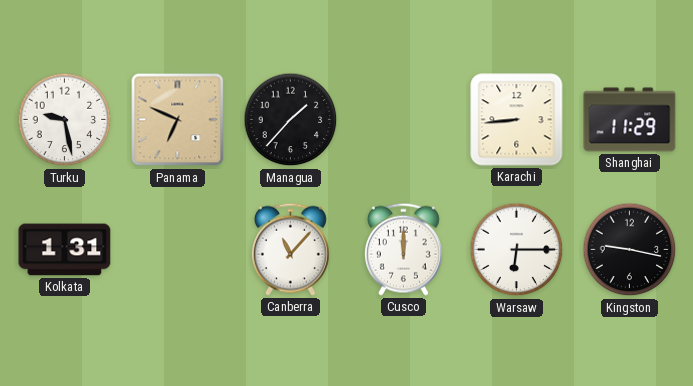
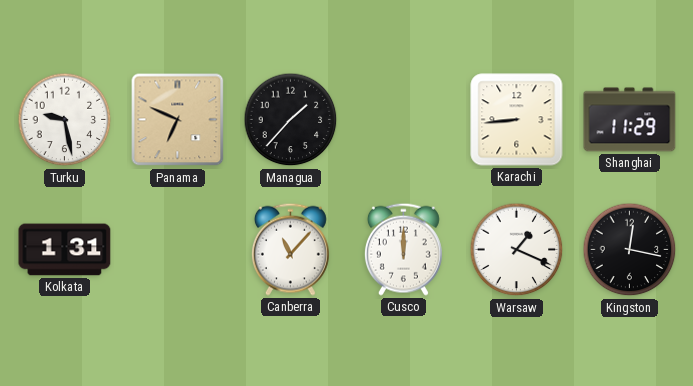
Warsaw: 6:15 -> 1:19
Kingston: 9:17 -> 12:17
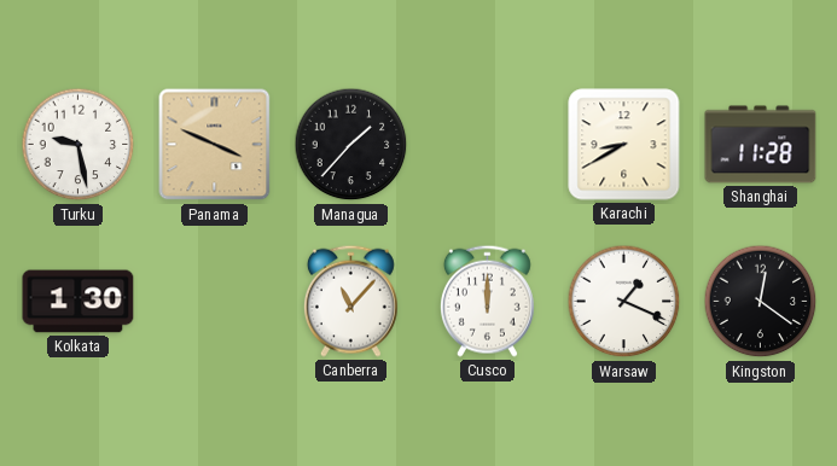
Panama: 6:49 -> 3:49
Karachi: 8:44 -> 8:40
Shanghai: 11:29 -> 11:28
Kolkata: 1:31 -> 1:30
Kingston: 12:17 -> 12:21
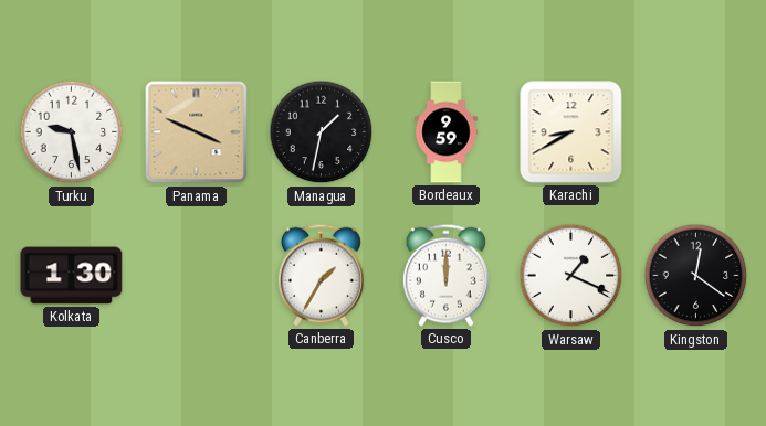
Managua: 1:37 -> 1:32
Bordeaux: none -> 9:59
Shanghai: 11:28 -> none
Canberra: 11:07 -> 1:35
